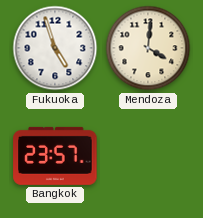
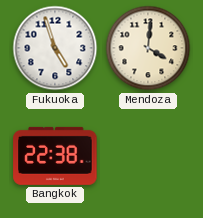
Bangkok: 23:57 -> 22:38
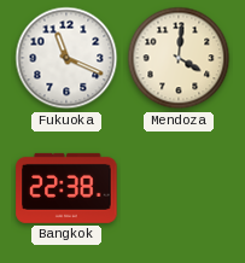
Fukuoka: 4:57 -> 11:19
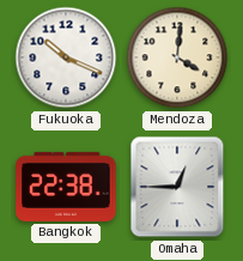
Fukuoka: 11:19 -> 10:19
Omaha: none -> 12:45
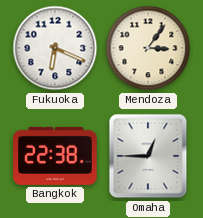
Fukuoka: 10:19 -> 6:19
Mendoza: 4:01 -> 3:06
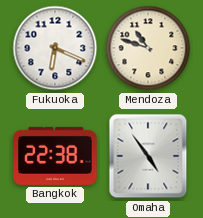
Mendoza: 3:06 -> 10:48
Omaha: 12:45 -> 4:54
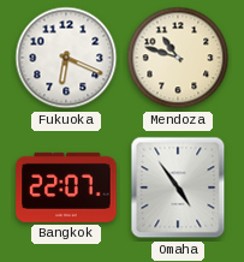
Bangkok: 22:38 -> 22:07
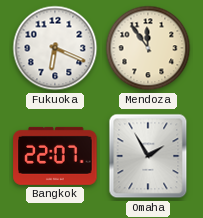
Mendoza: 10:48 -> 11:54
Omaha: 4:54 -> 1:55
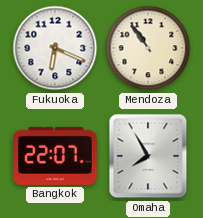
Mendoza: 11:54 -> 10:54
Omaha: 1:55 -> 7:55
